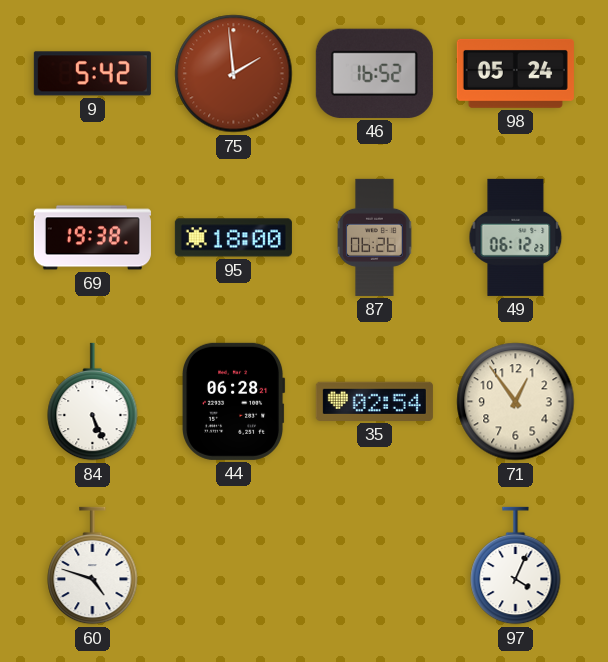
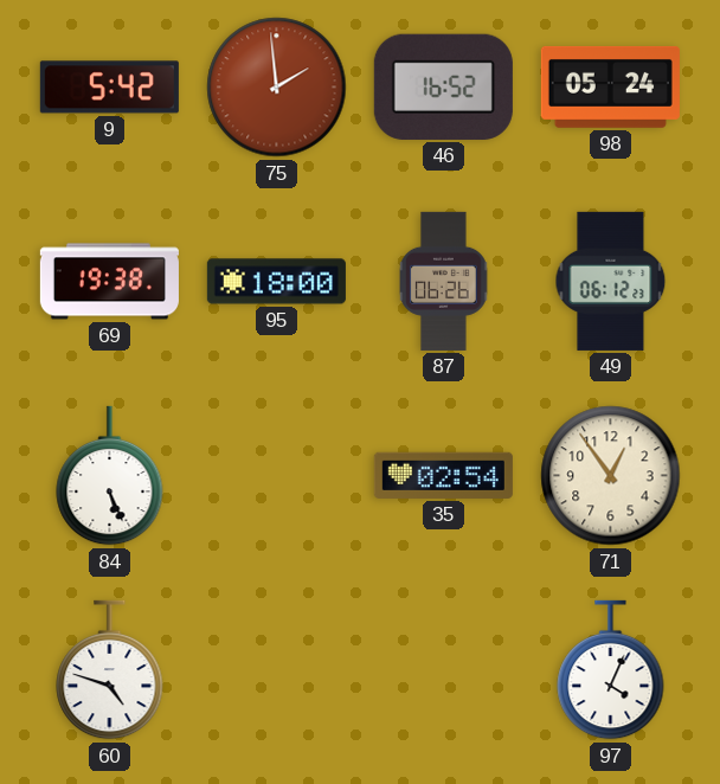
44: 06:28 -> none
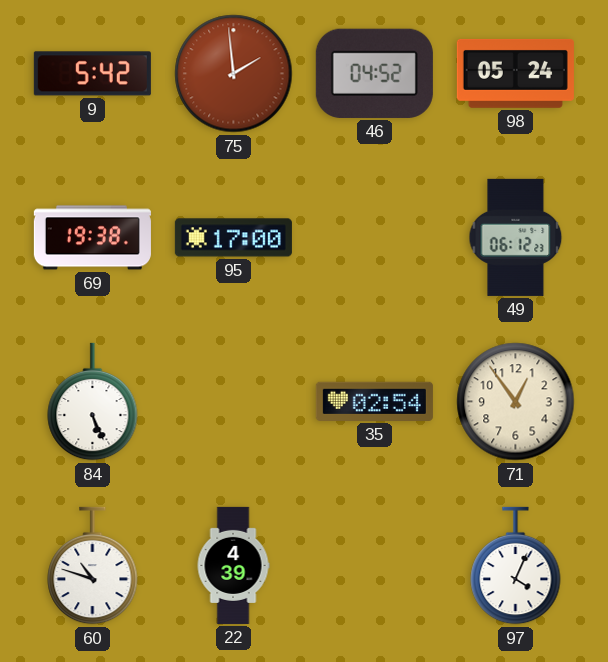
46: 16:52 -> 04:52
95: 18:00 -> 17:00
87: 06:26 -> none
60: 4:48 -> 10:48
22: none -> 4:39
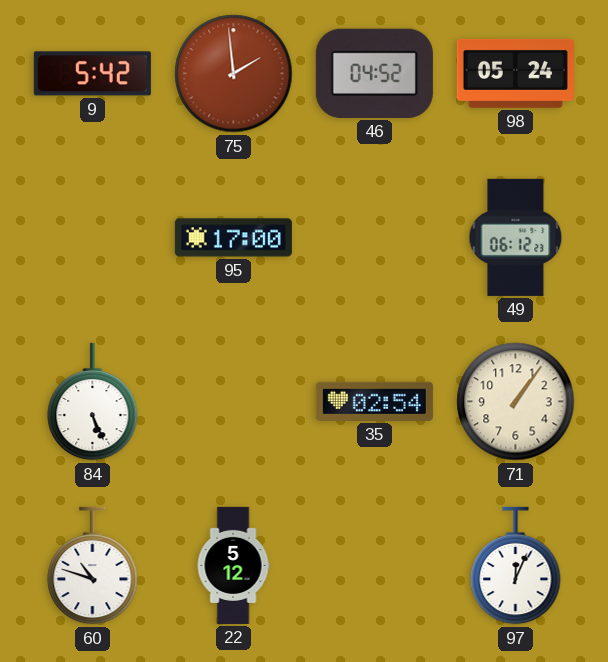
69: 19:38 -> none
71: 12:54 -> 1:06
22: 4:39 -> 5:12
97: 4:04 -> 12:04
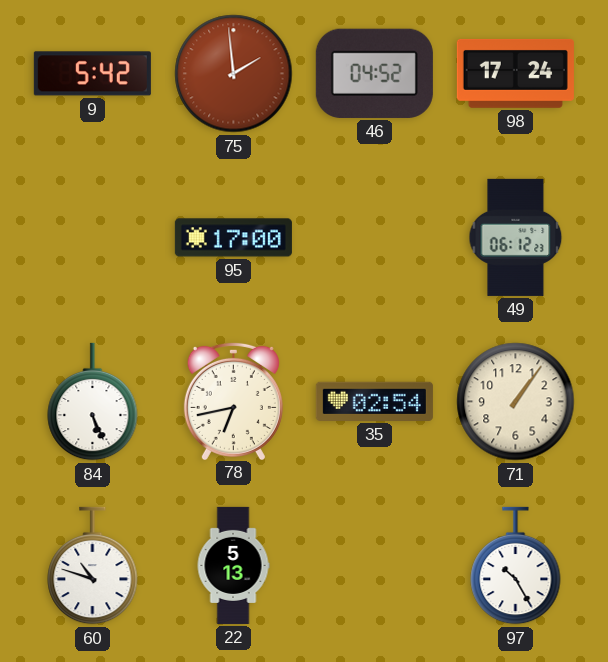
98: 05:24 -> 17:24
78: none -> 6:43
22: 5:12 -> 5:13
97: 12:04 -> 10:25
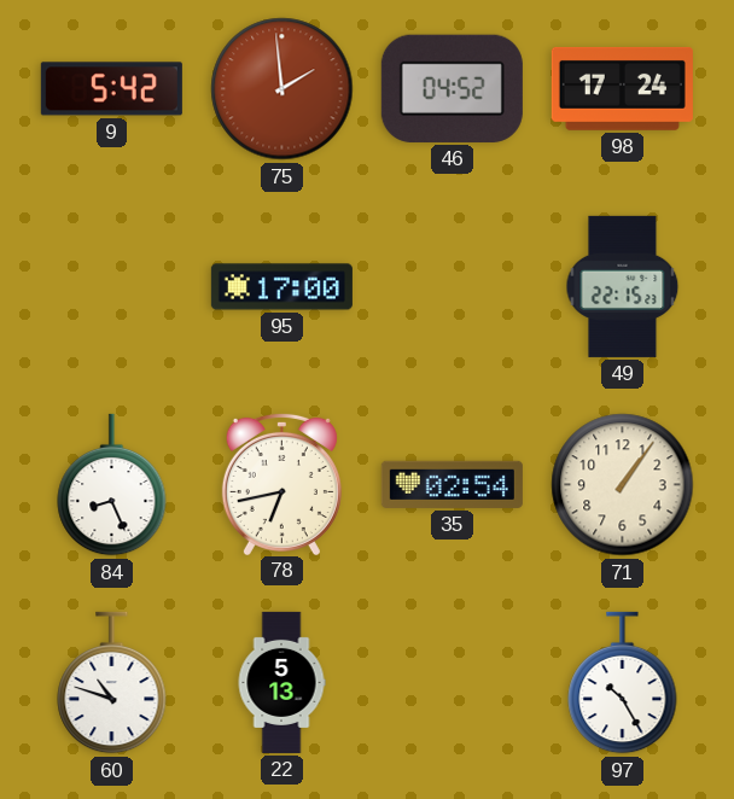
49: 06:12 -> 22:15
84: 5:26 -> 8:26
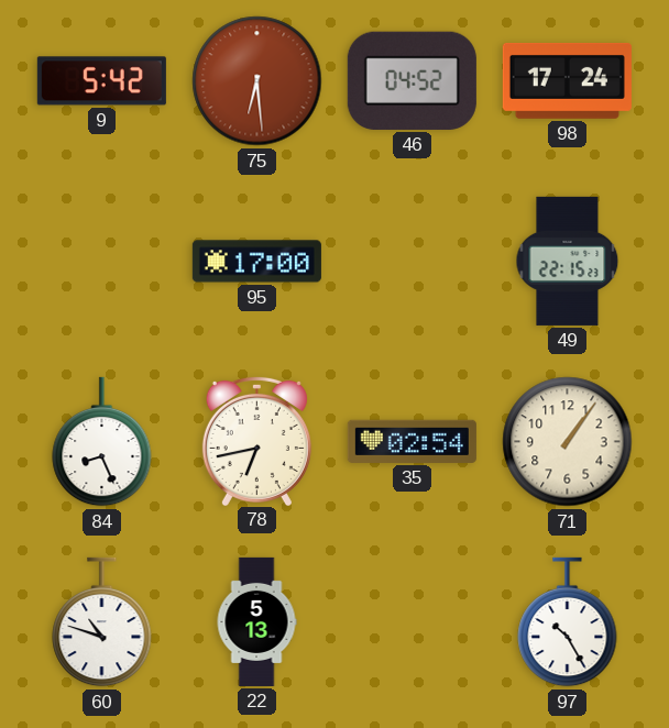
75: 1:59 -> 6:29
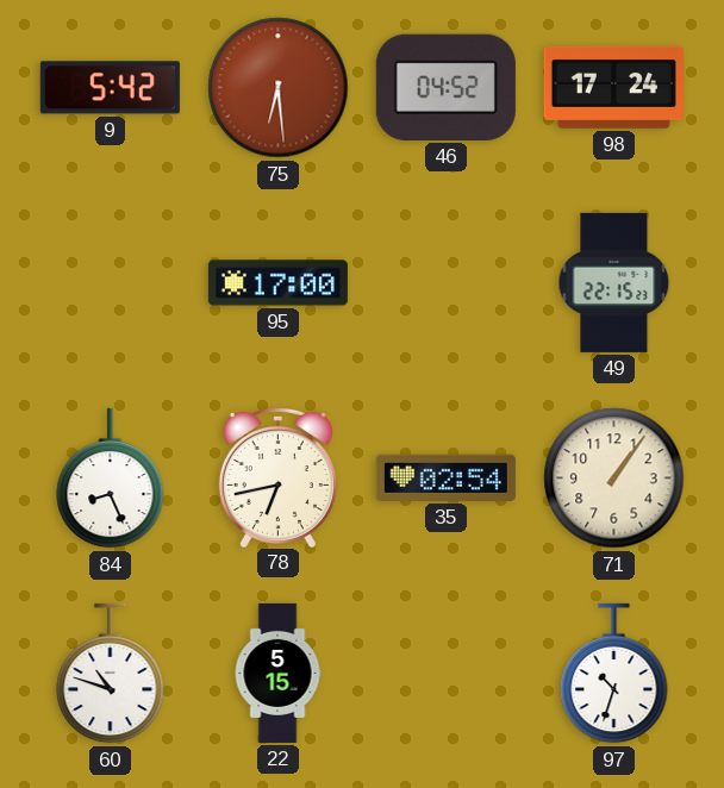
22: 5:13 -> 5:15
97: 10:25 -> 10:33
